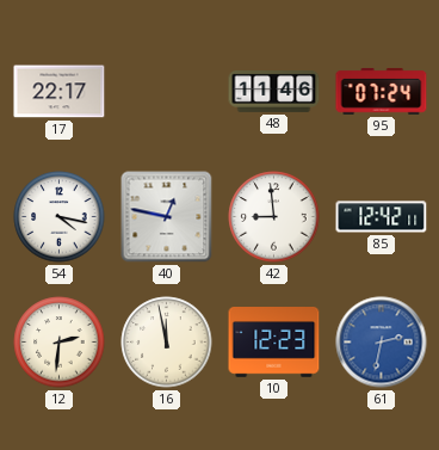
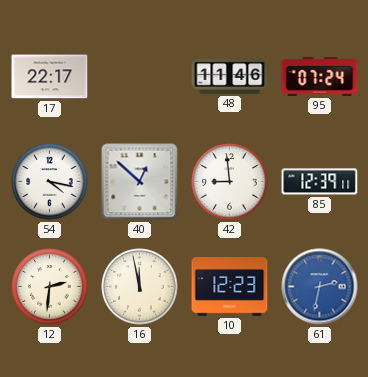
40: 12:47 -> 12:52
85: 12:42 -> 12:39
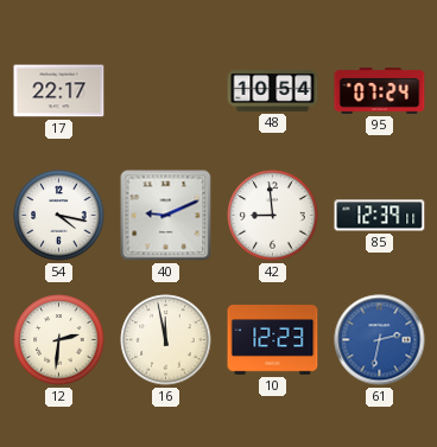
48: 11:46 -> 10:54
40: 12:52 -> 9:11
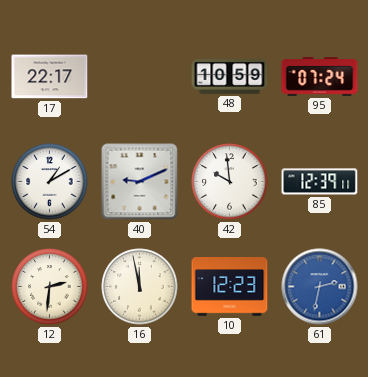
48: 10:54 -> 10:59
54: 4:17 -> 1:10
42: 8:59 -> 9:59
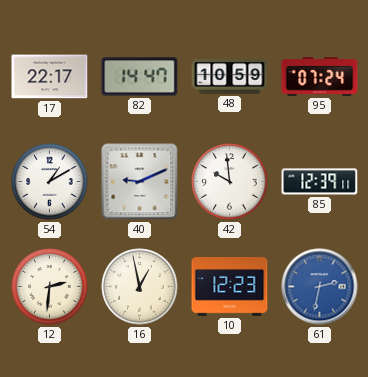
82: none -> 14:47
16: 11:58 -> 12:58
